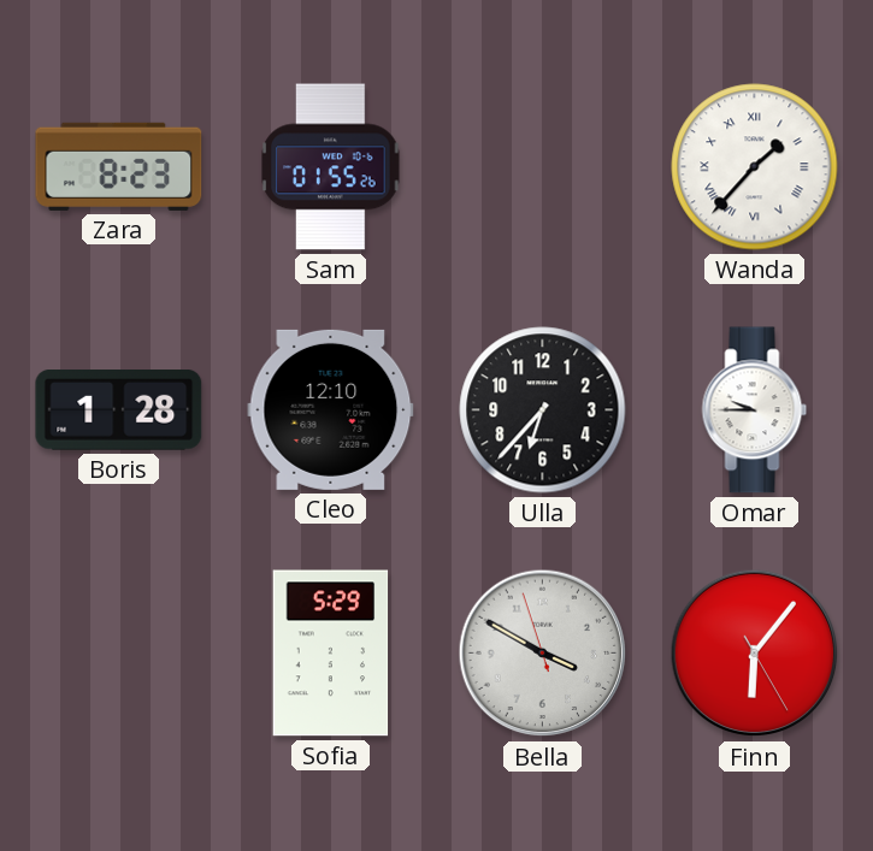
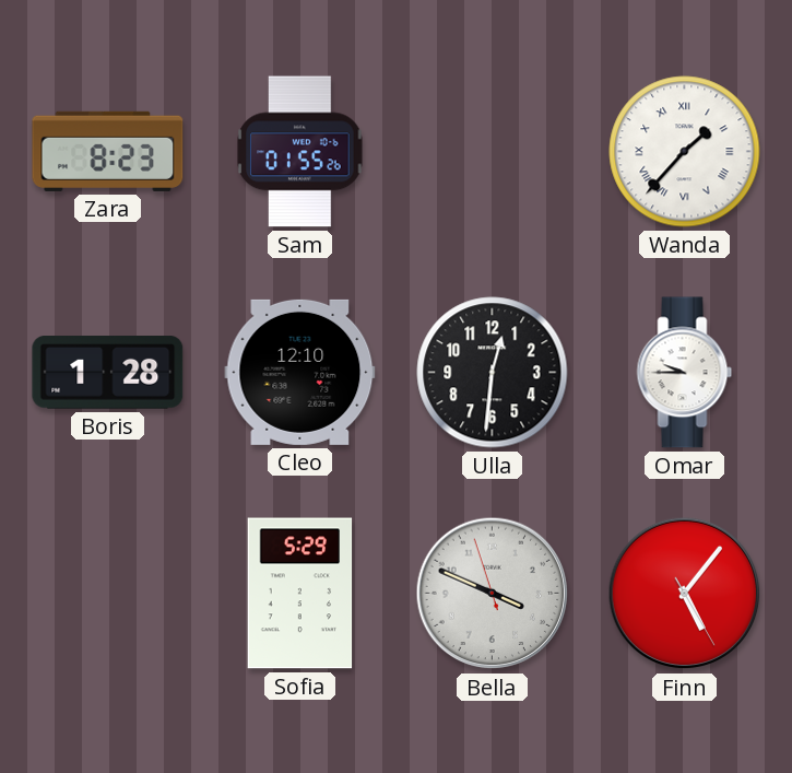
Ulla: 6:37 -> 12:31
Bella: 3:49 -> 3:48
Finn: 6:06 -> 5:06
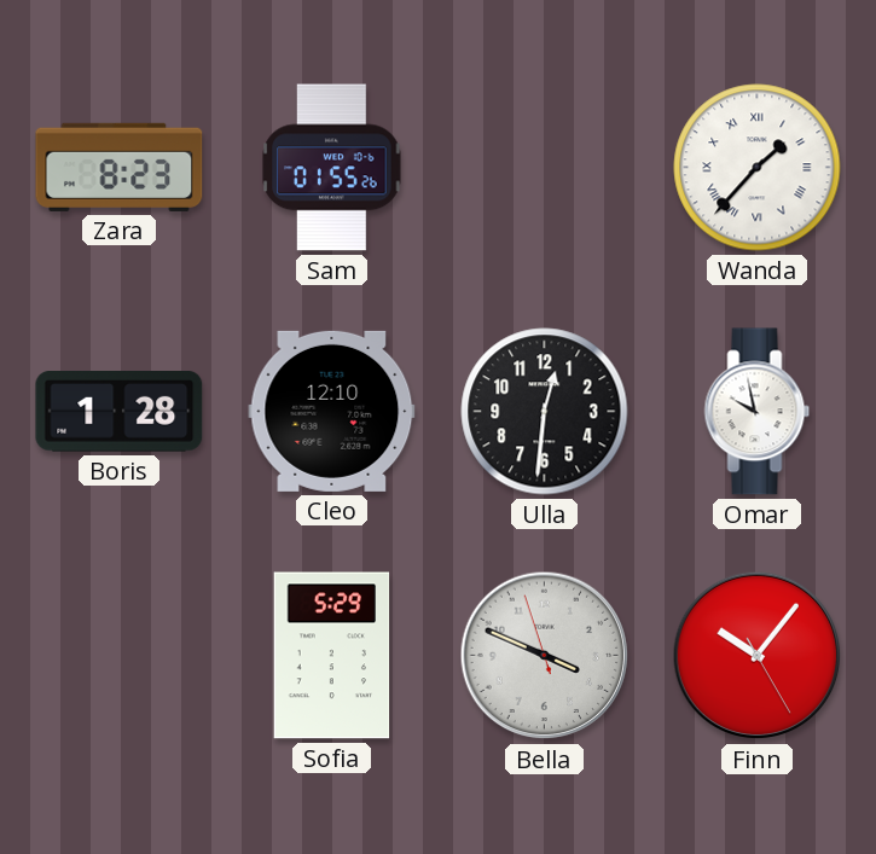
Omar: 9:45 -> 9:58
Finn: 5:06 -> 10:06
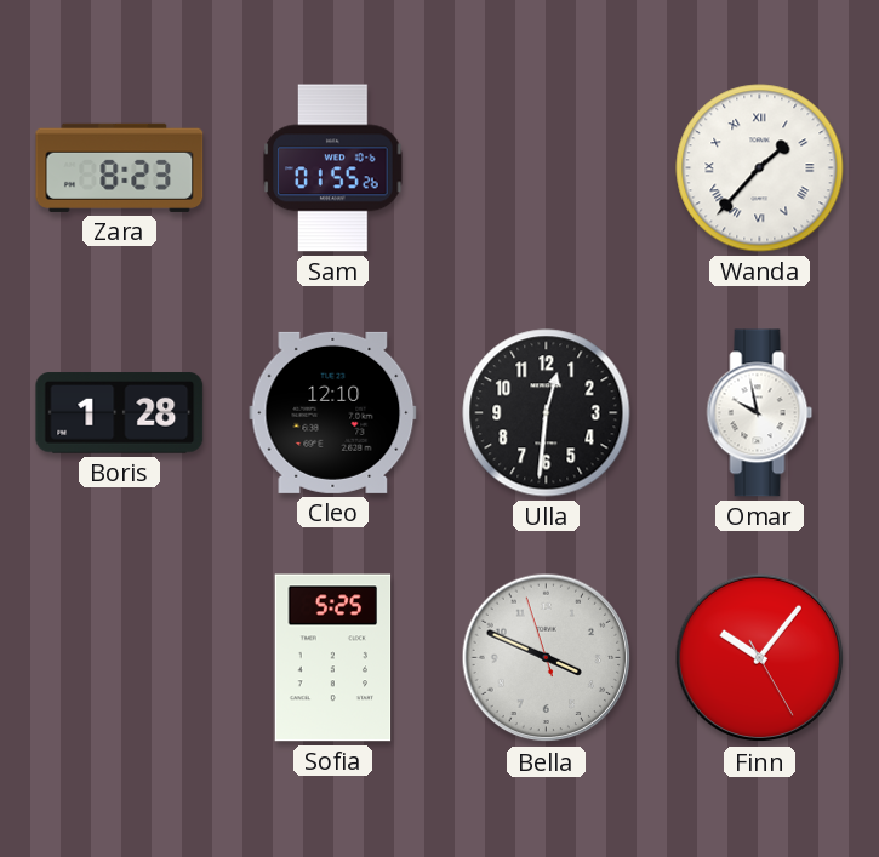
Sofia: 5:29 -> 5:25
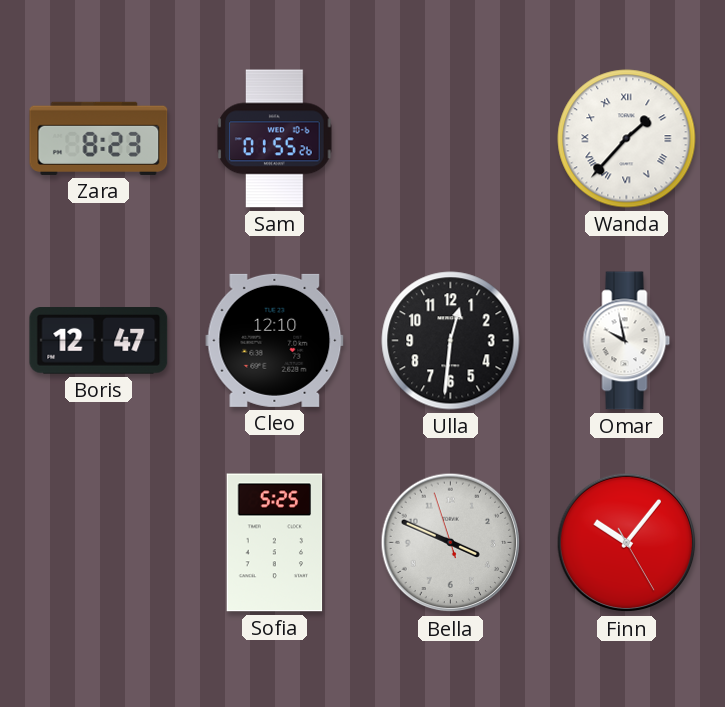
Boris: 1:28 -> 12:47
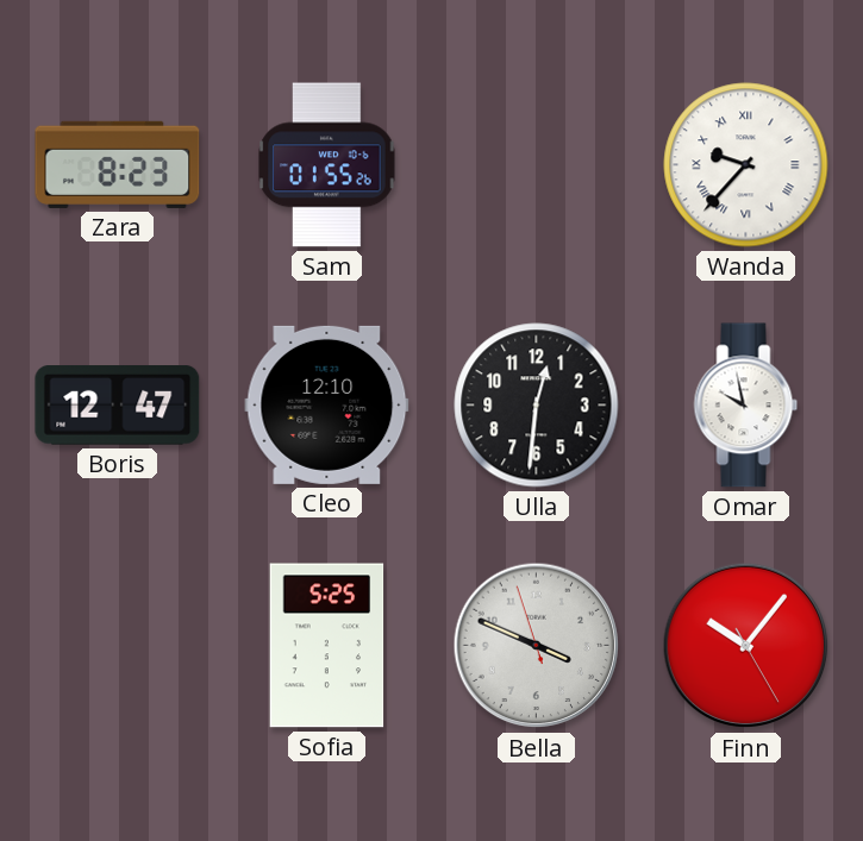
Wanda: 1:37 -> 9:37
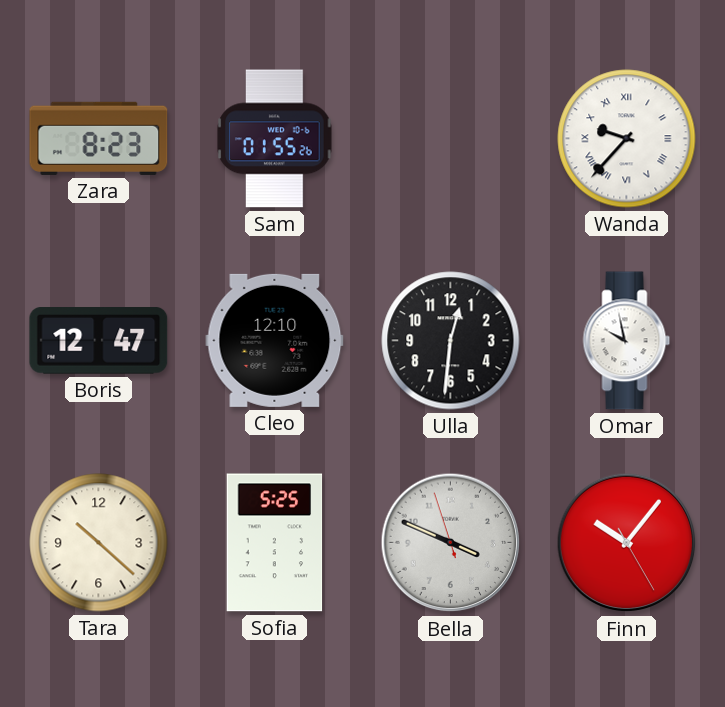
Tara: none -> 10:22
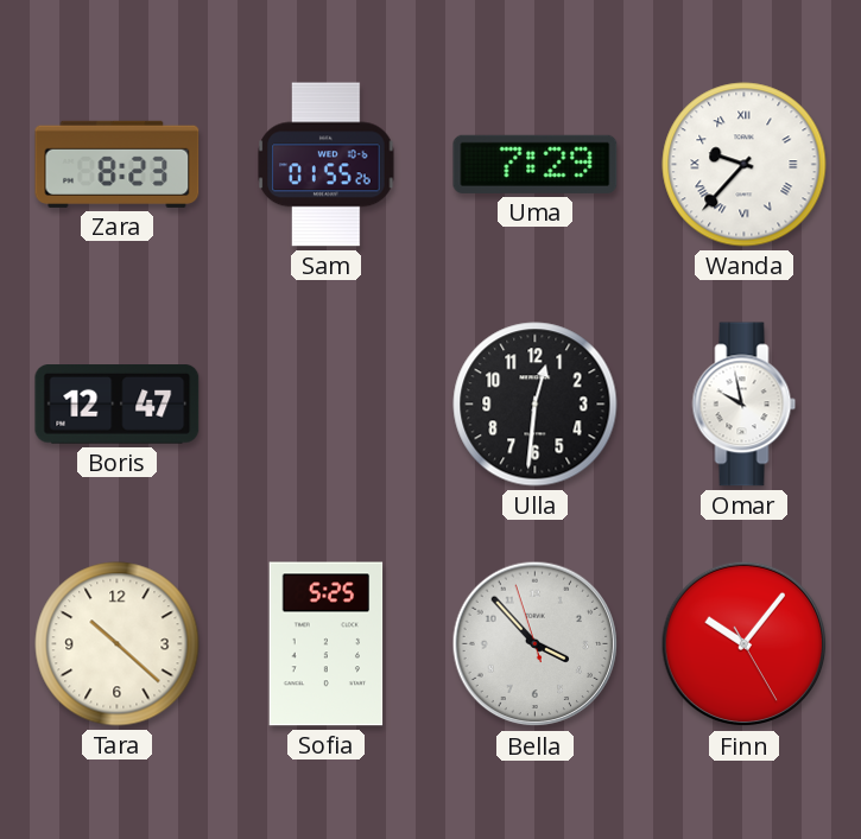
Uma: none -> 7:29
Cleo: 12:10 -> none
Bella: 3:48 -> 3:52
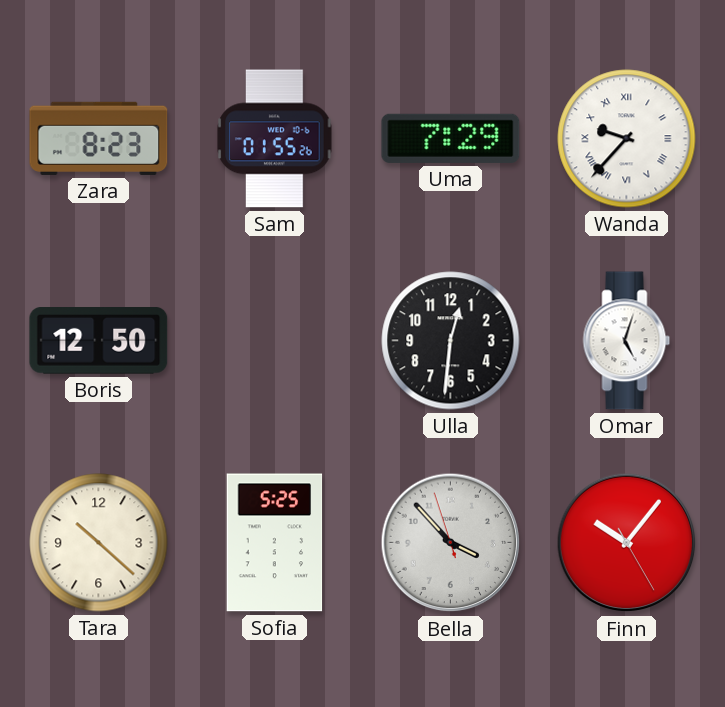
Boris: 12:47 -> 12:50
Omar: 9:58 -> 5:03
